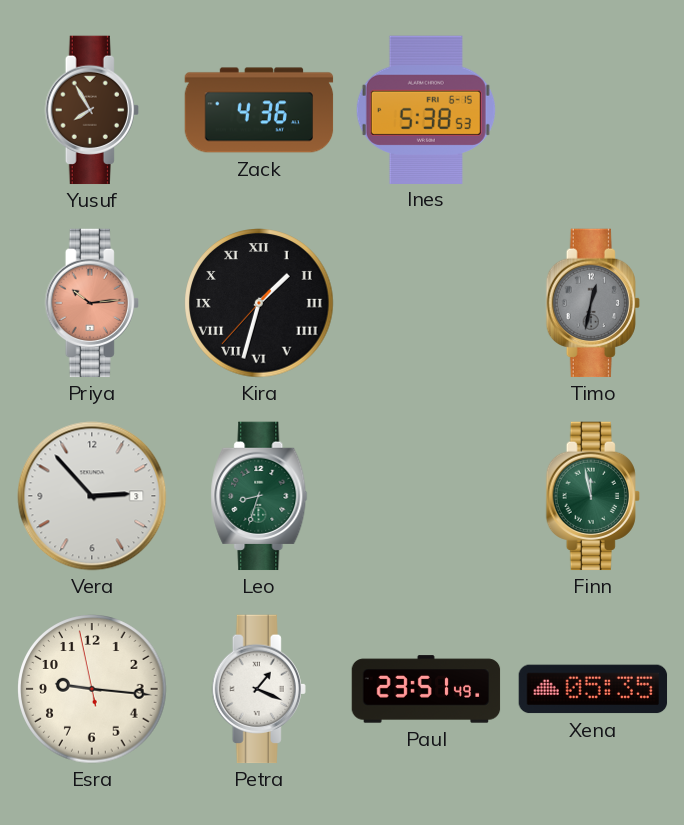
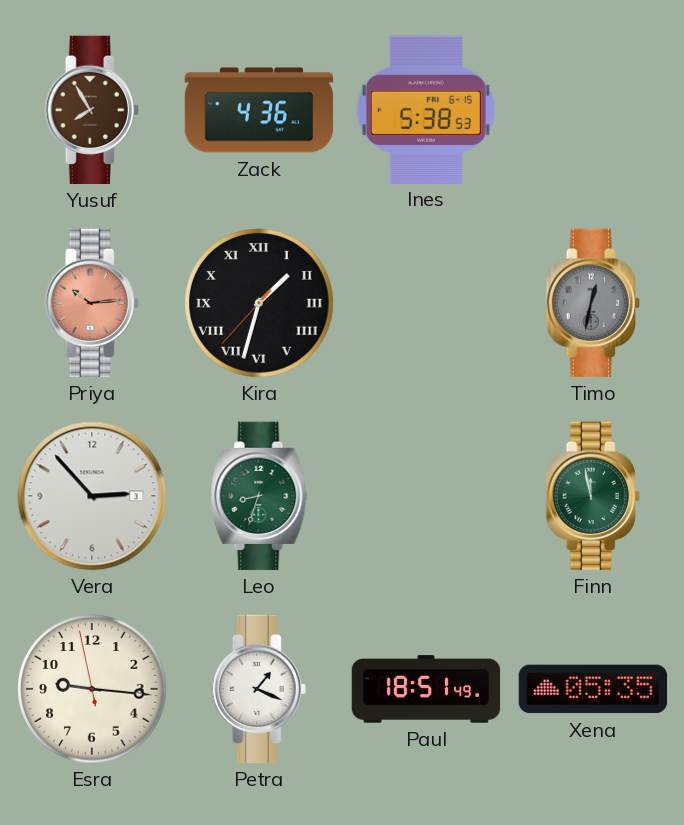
Paul: 23:51 -> 18:51
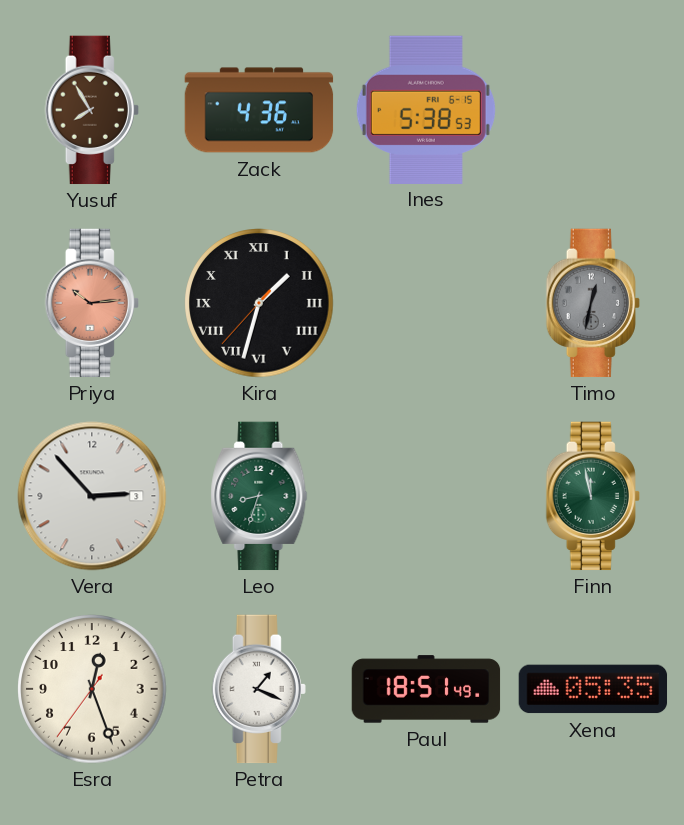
Esra: 9:15 -> 12:26
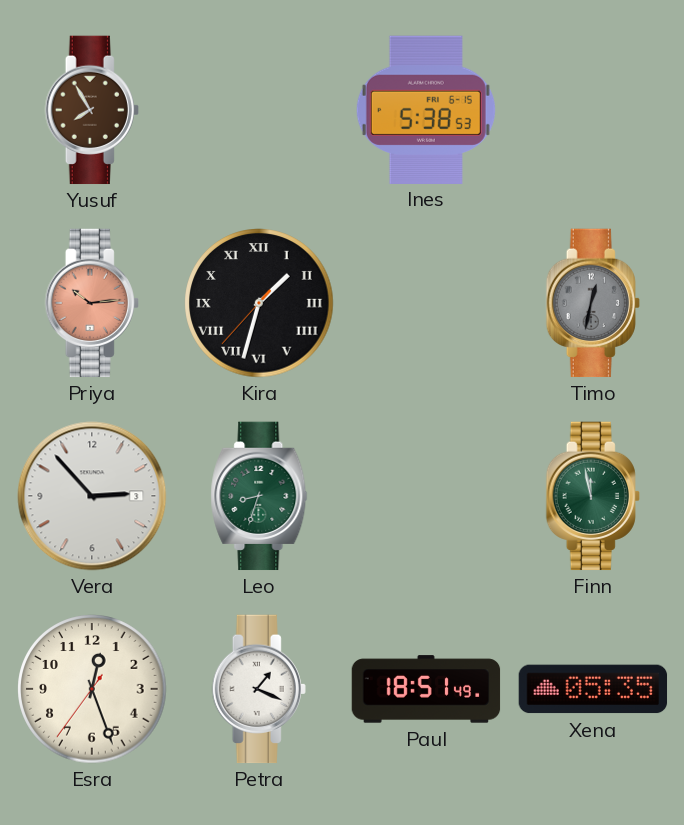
Zack: 4:36 -> none
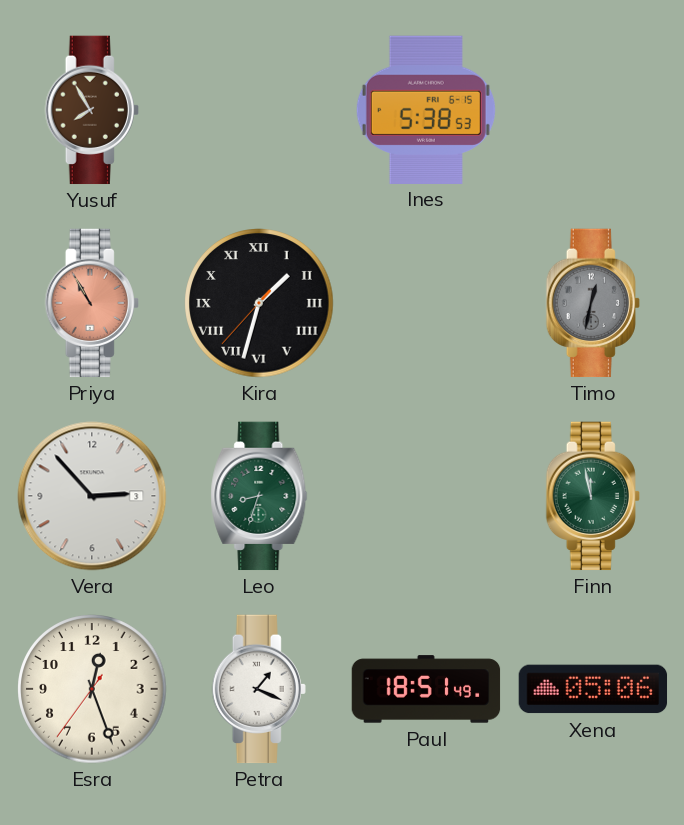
Priya: 10:14 -> 10:55
Xena: 05:35 -> 05:06
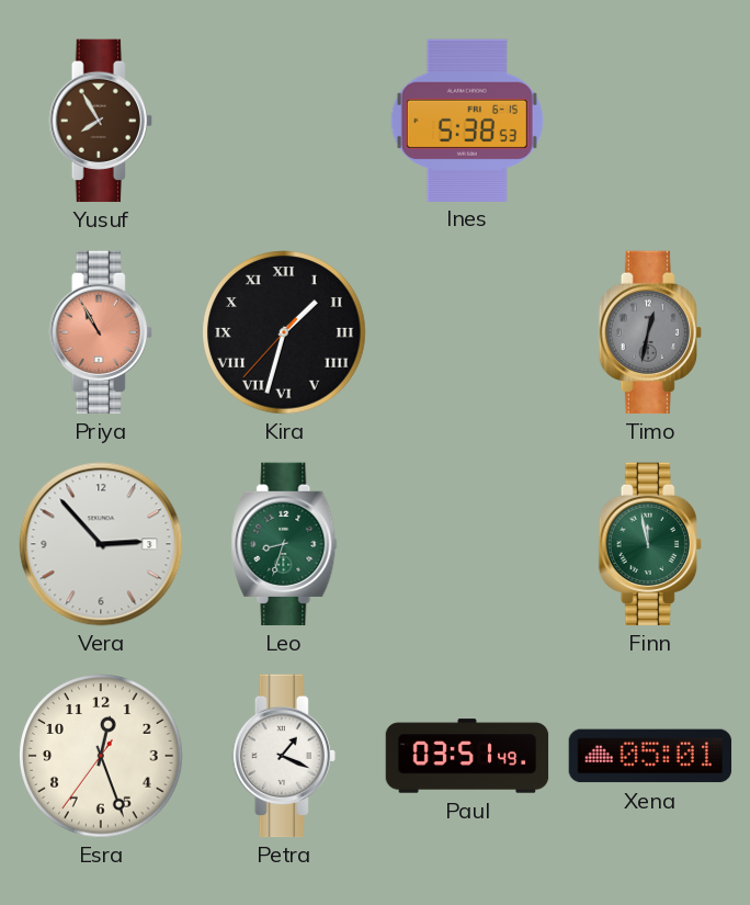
Paul: 18:51 -> 03:51
Xena: 05:06 -> 05:01
